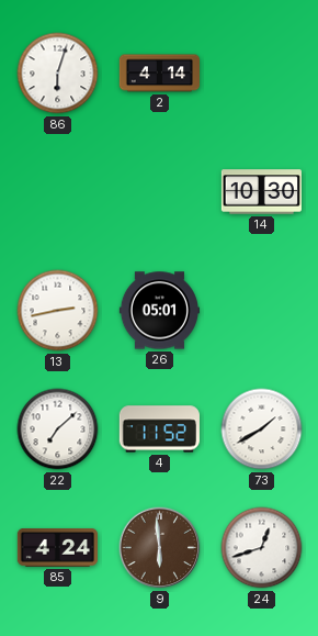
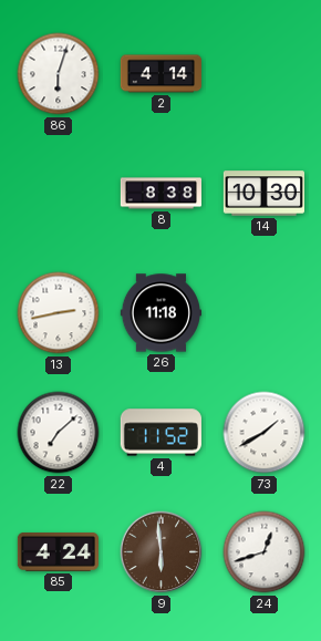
8: none -> 8:38
26: 05:01 -> 11:18
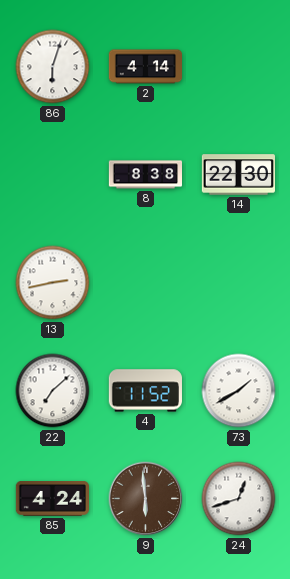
14: 10:30 -> 22:30
26: 11:18 -> none
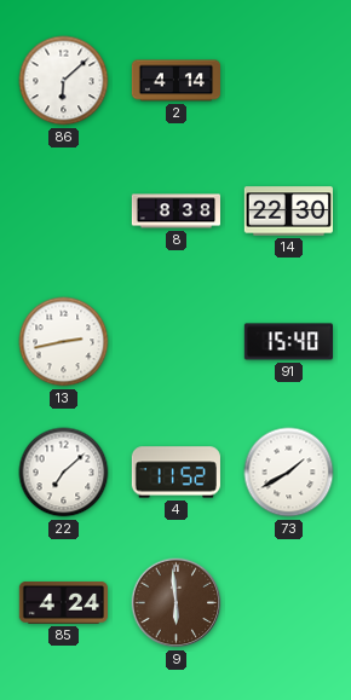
86: 6:03 -> 6:08
91: none -> 15:40
24: 12:42 -> none
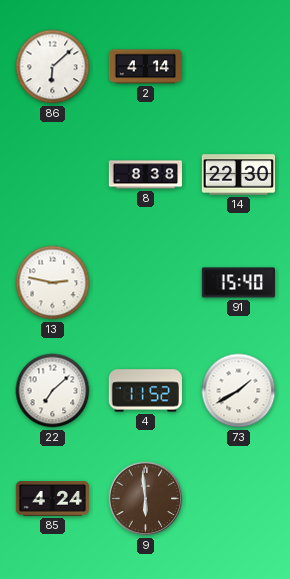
13: 2:43 -> 2:47
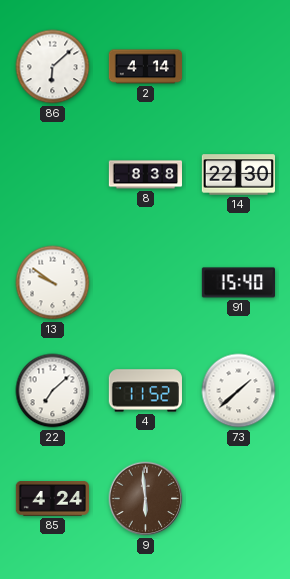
13: 2:47 -> 9:51
73: 1:40 -> 1:38
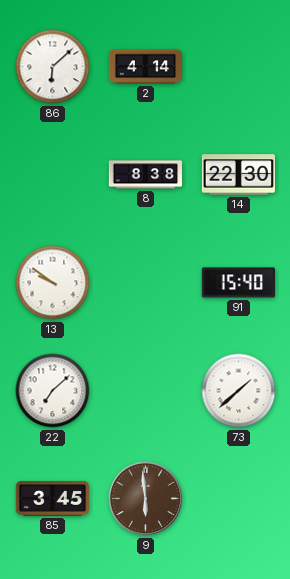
4: 11:52 -> none
85: 4:24 -> 3:45
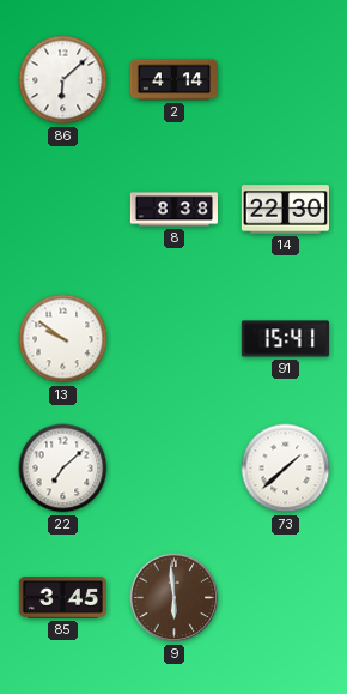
91: 15:40 -> 15:41
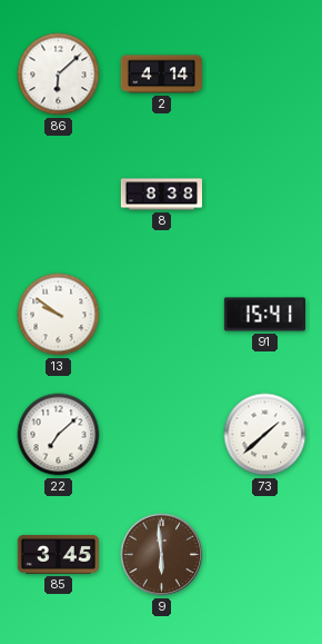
14: 22:30 -> none
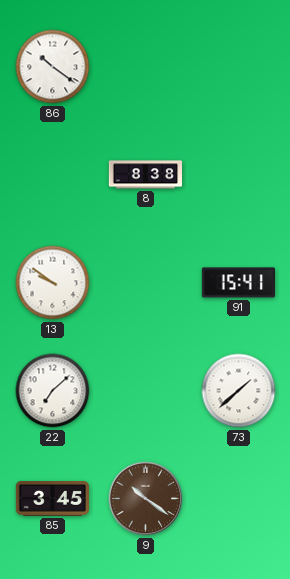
86: 6:08 -> 10:21
2: 4:14 -> none
9: 5:59 -> 10:21
